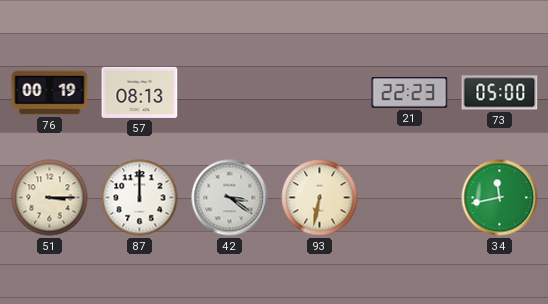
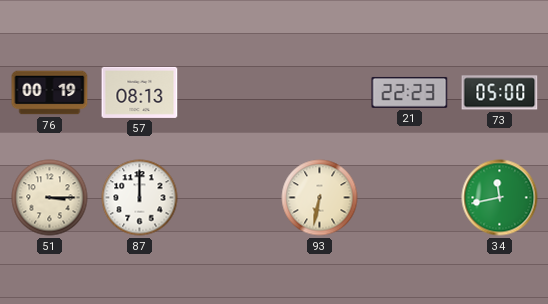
42: 3:21 -> none
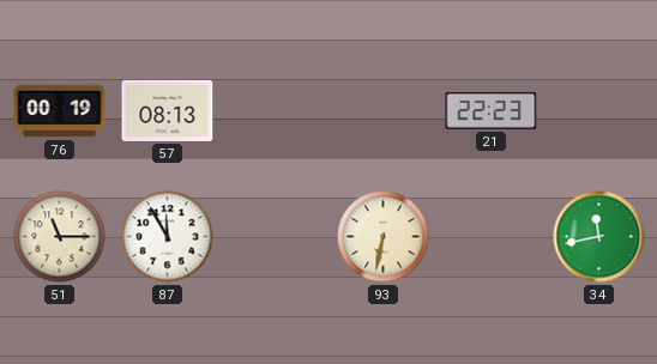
73: 05:00 -> none
51: 3:15 -> 11:15
87: 12:00 -> 11:55
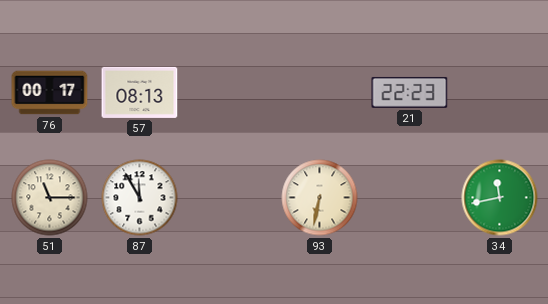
76: 00:19 -> 00:17
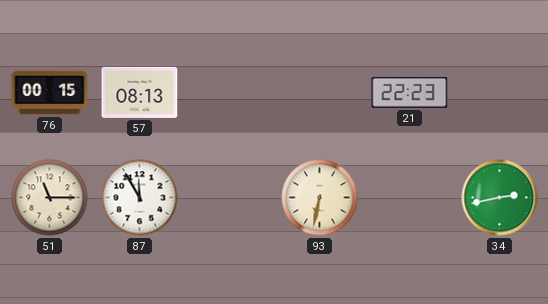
76: 00:17 -> 00:15
34: 11:43 -> 2:43
